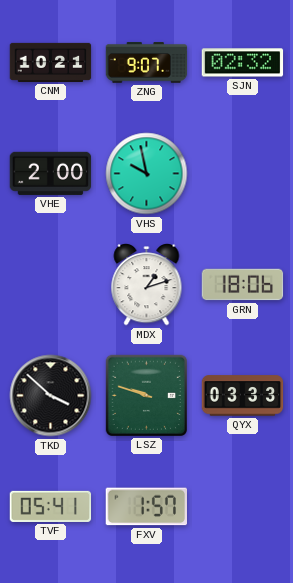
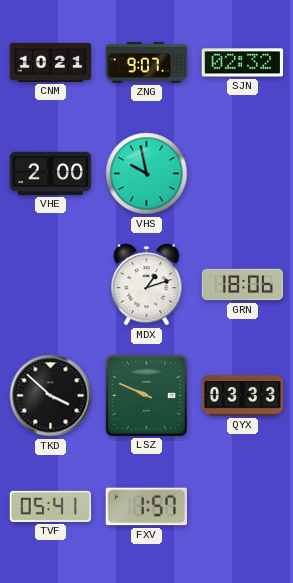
LSZ: 9:48 -> 9:49
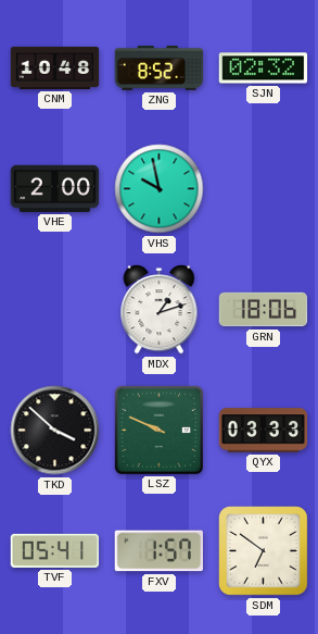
CNM: 10:21 -> 10:48
ZNG: 9:07 -> 8:52
SDM: none -> 6:51
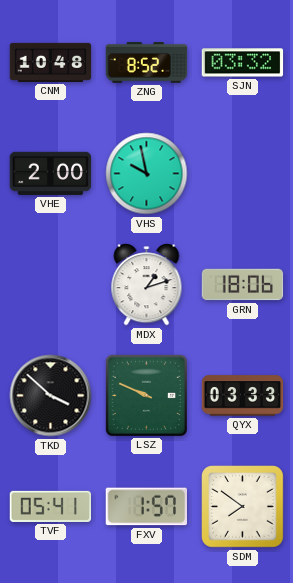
SJN: 02:32 -> 03:32
SDM: 6:51 -> 7:51
